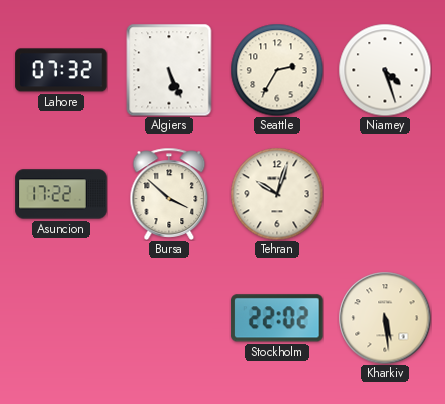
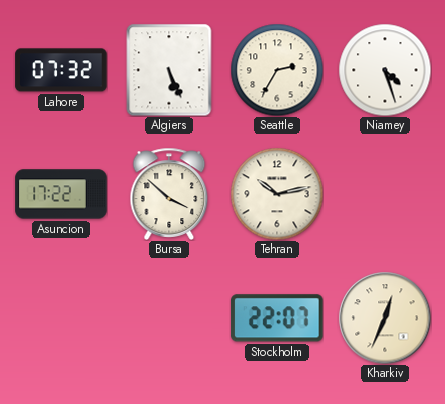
Tehran: 10:03 -> 10:13
Stockholm: 22:02 -> 22:07
Kharkiv: 5:29 -> 12:34
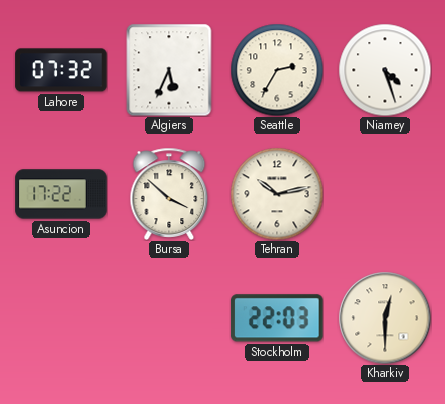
Algiers: 5:26 -> 5:34
Stockholm: 22:07 -> 22:03
Kharkiv: 12:34 -> 12:30
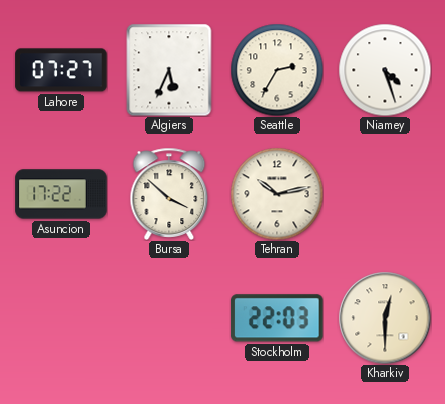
Lahore: 07:32 -> 07:27
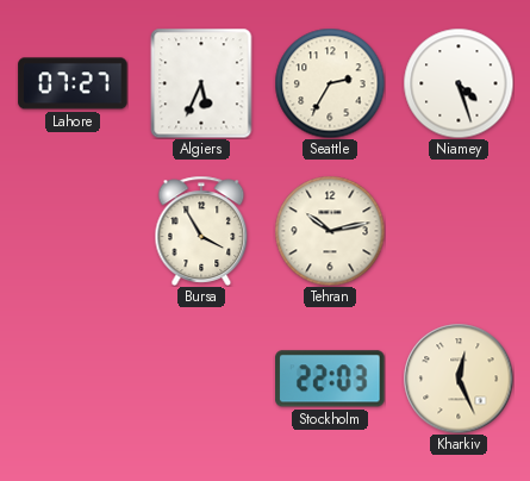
Asuncion: 17:22 -> none
Bursa: 3:52 -> 3:55
Kharkiv: 12:30 -> 12:26
